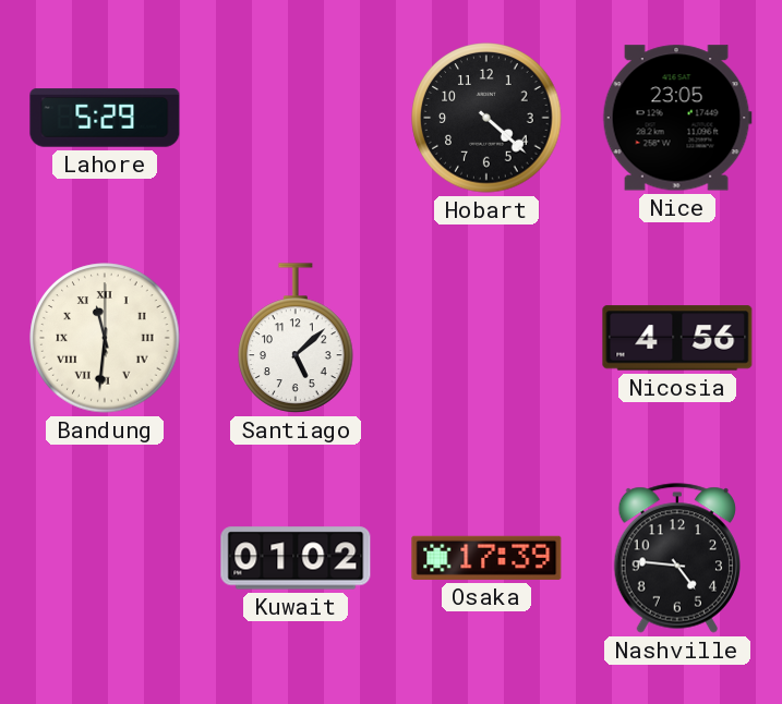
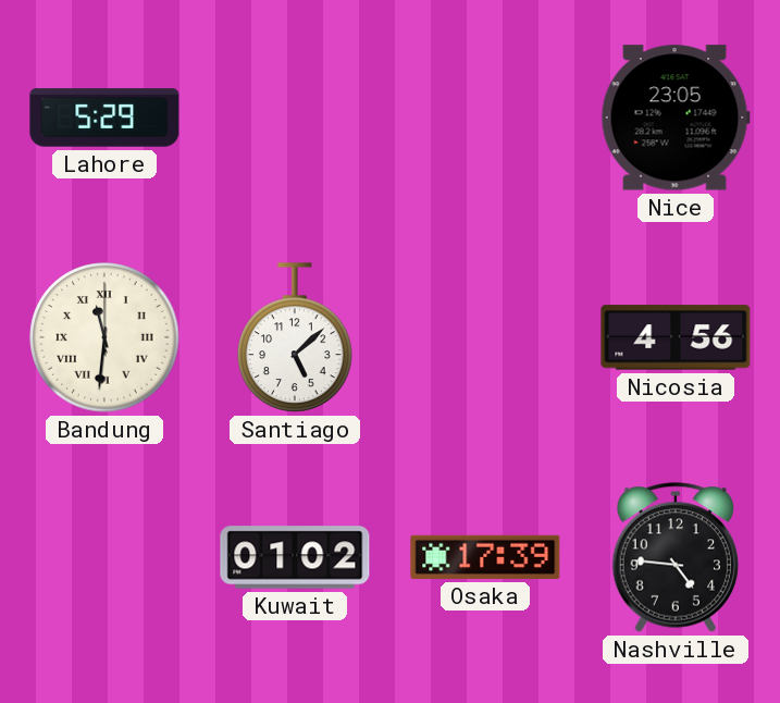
Hobart: 4:22 -> none
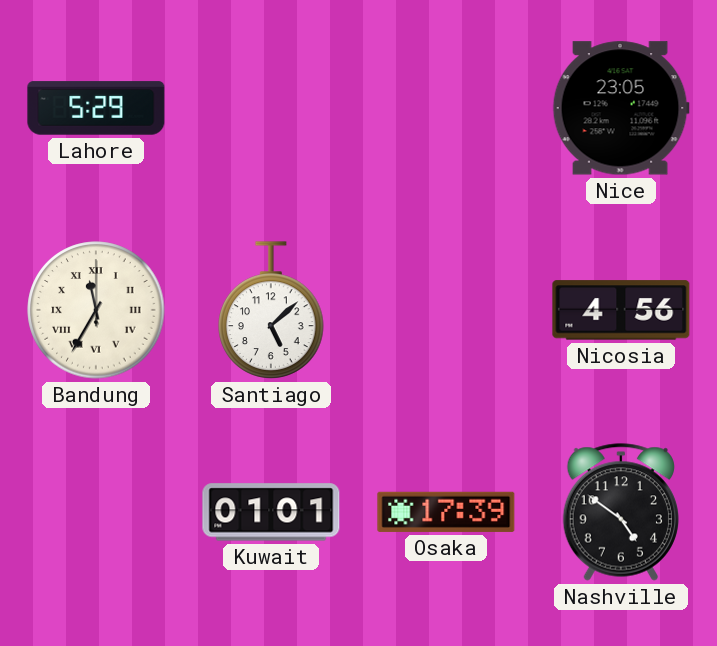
Bandung: 11:31 -> 11:35
Kuwait: 01:02 -> 01:01
Nashville: 4:46 -> 4:51
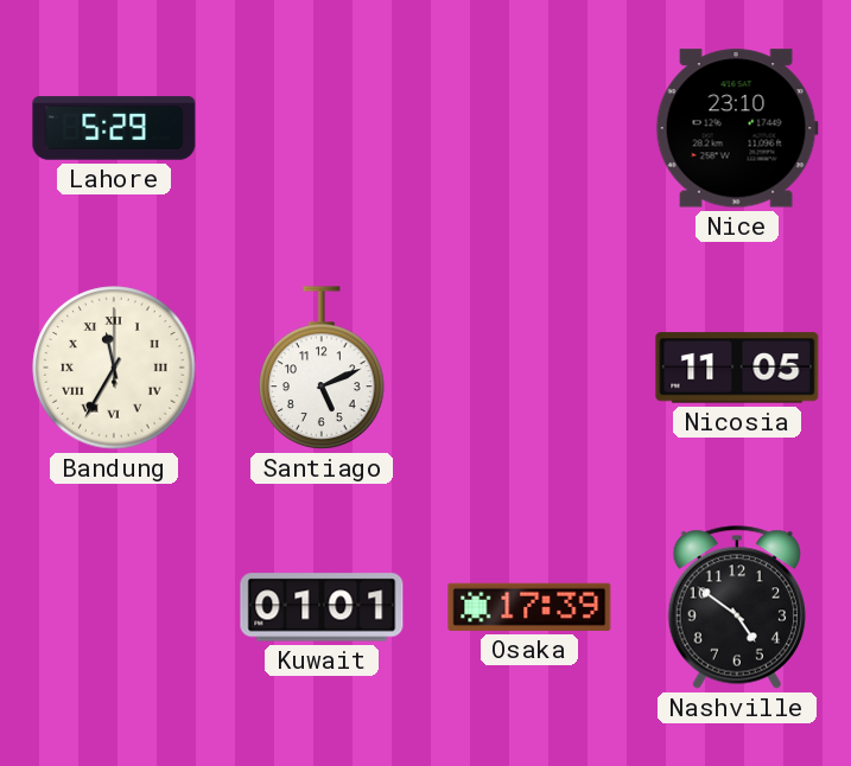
Nice: 23:05 -> 23:10
Santiago: 5:08 -> 5:11
Nicosia: 4:56 -> 11:05
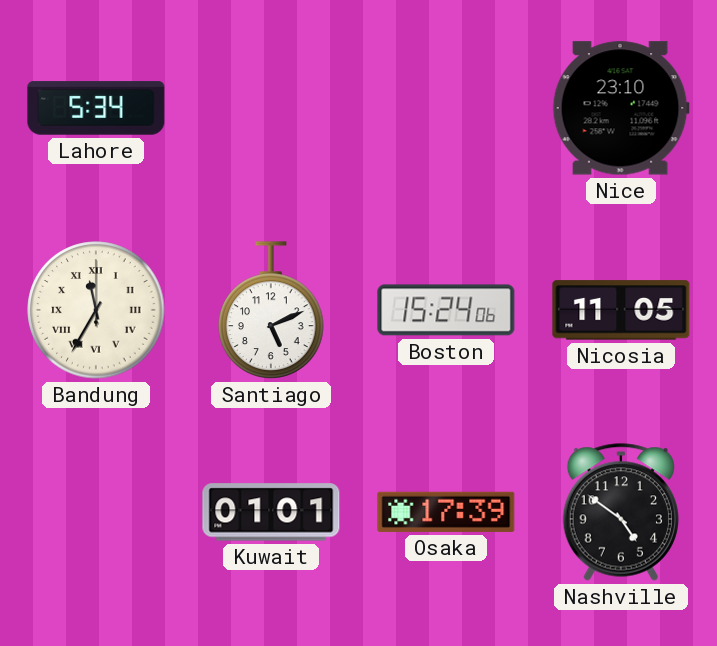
Lahore: 5:29 -> 5:34
Boston: none -> 15:24
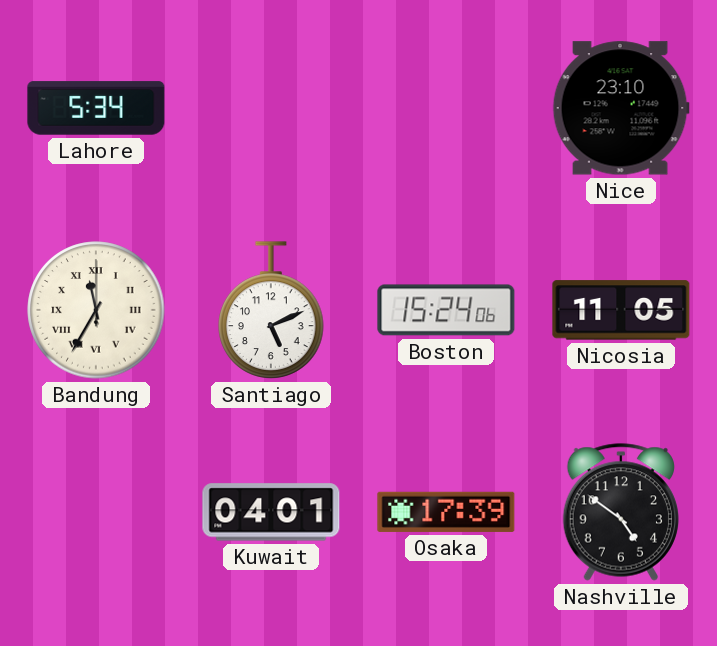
Kuwait: 01:01 -> 04:01
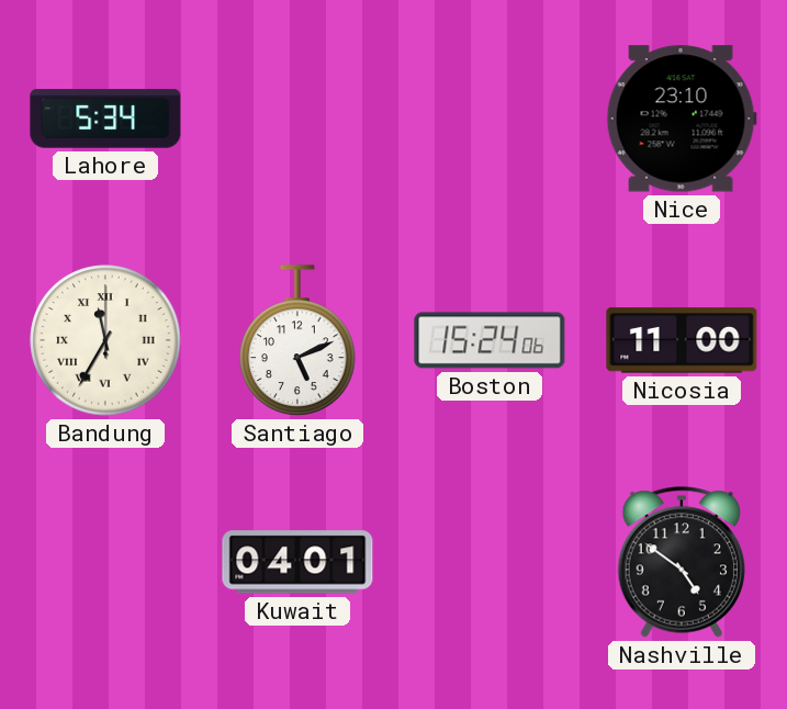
Nicosia: 11:05 -> 11:00
Osaka: 17:39 -> none
